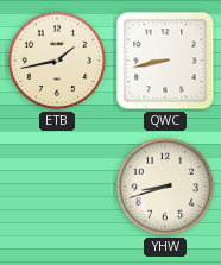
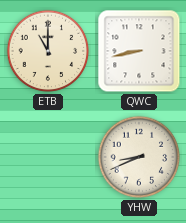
ETB: 1:43 -> 11:00
YHW: 8:42 -> 8:41
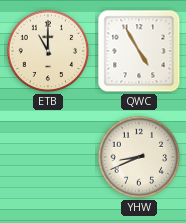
QWC: 8:43 -> 4:55
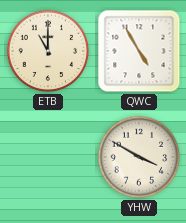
YHW: 8:41 -> 3:50
